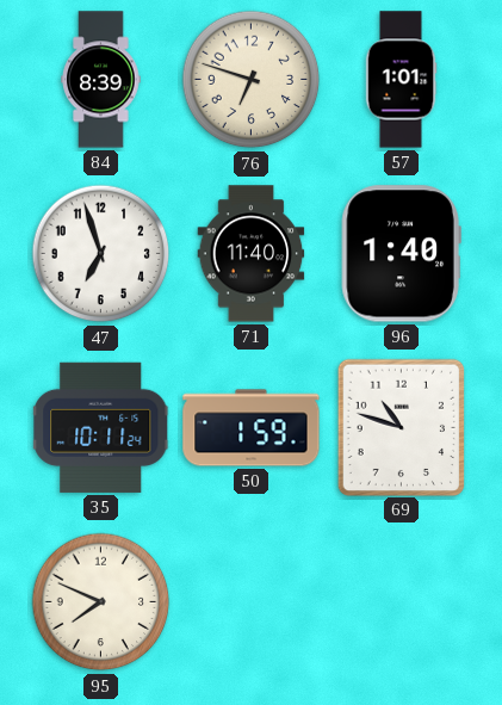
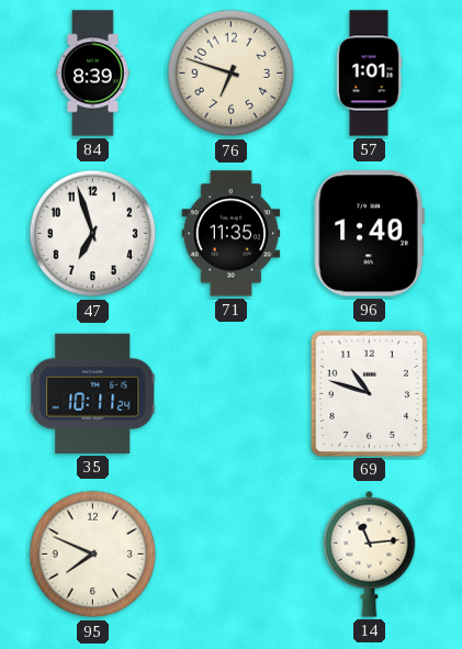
71: 11:40 -> 11:35
50: 1:59 -> none
14: none -> 11:14
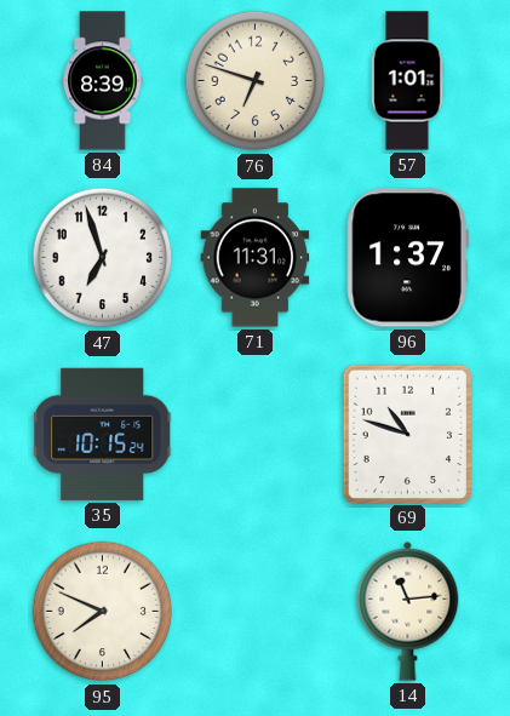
71: 11:35 -> 11:31
96: 1:40 -> 1:37
35: 10:11 -> 10:15
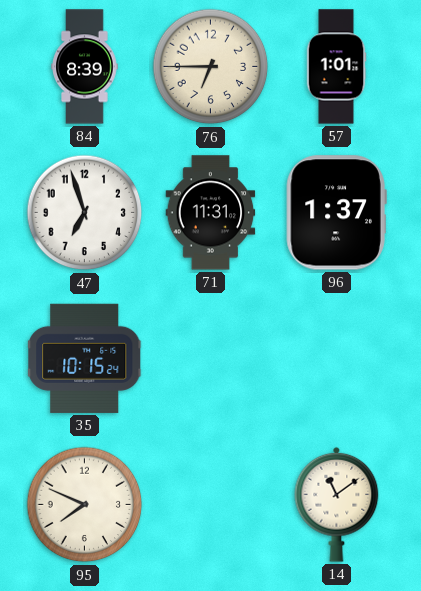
76: 6:48 -> 6:45
69: 10:48 -> none
14: 11:14 -> 11:09
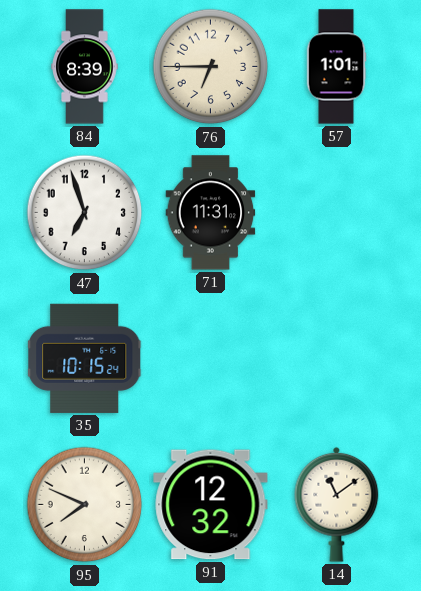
96: 1:37 -> none
91: none -> 12:32
